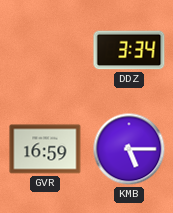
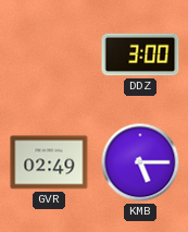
DDZ: 3:34 -> 3:00
GVR: 16:59 -> 02:49
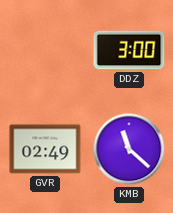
KMB: 5:15 -> 11:22
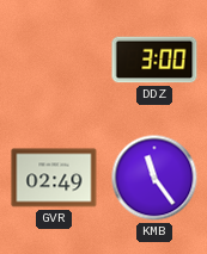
KMB: 11:22 -> 11:24
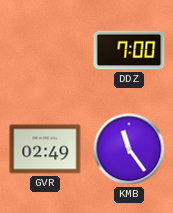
DDZ: 3:00 -> 7:00
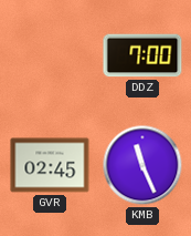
GVR: 02:49 -> 02:45
KMB: 11:24 -> 11:26
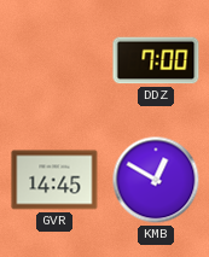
GVR: 02:45 -> 14:45
KMB: 11:26 -> 12:50
